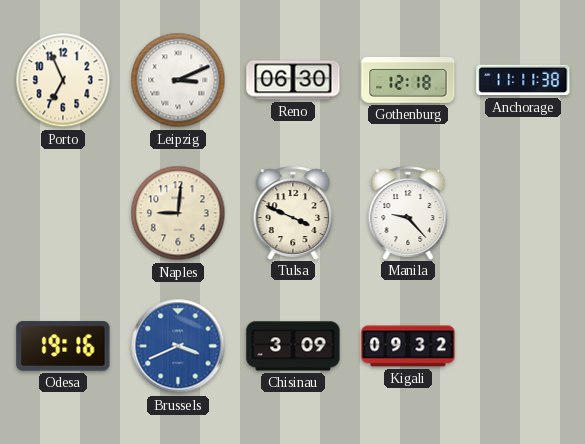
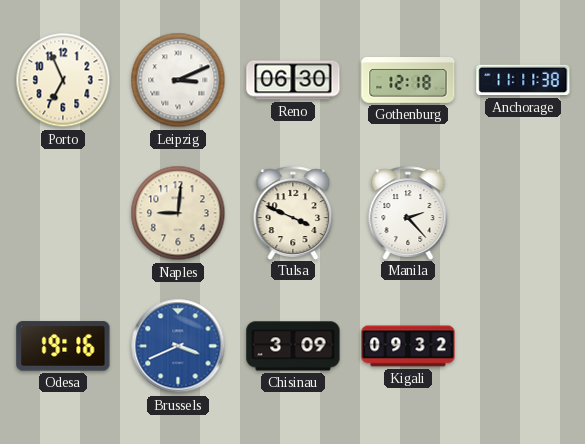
Manila: 9:23 -> 2:23
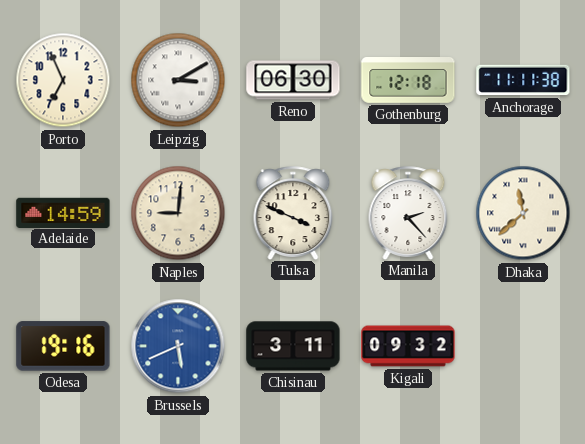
Leipzig: 3:11 -> 3:10
Adelaide: none -> 14:59
Dhaka: none -> 11:38
Brussels: 3:41 -> 5:41
Chisinau: 3:09 -> 3:11
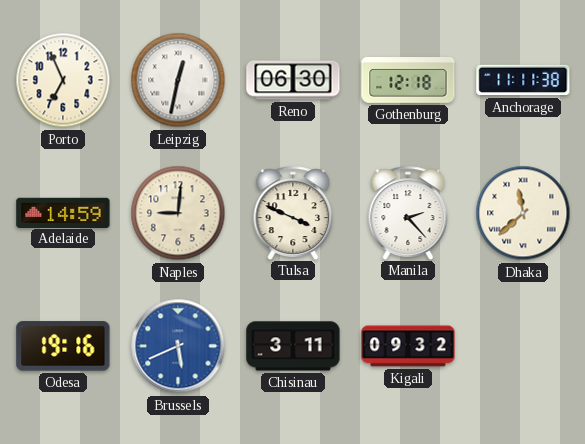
Leipzig: 3:10 -> 12:32
